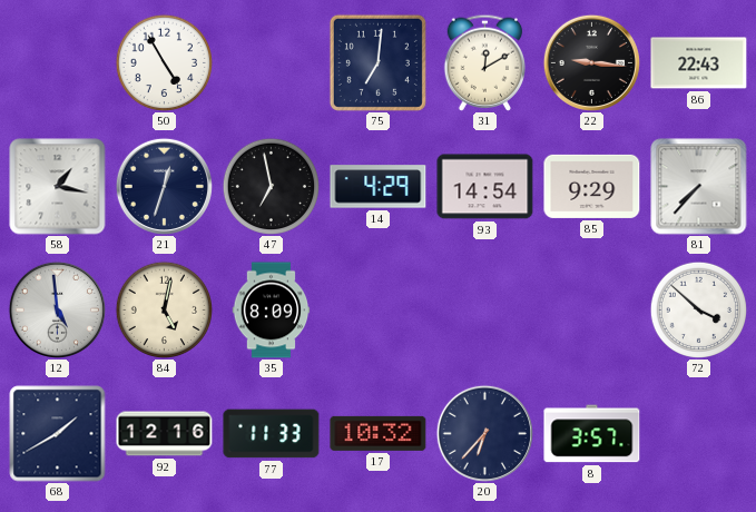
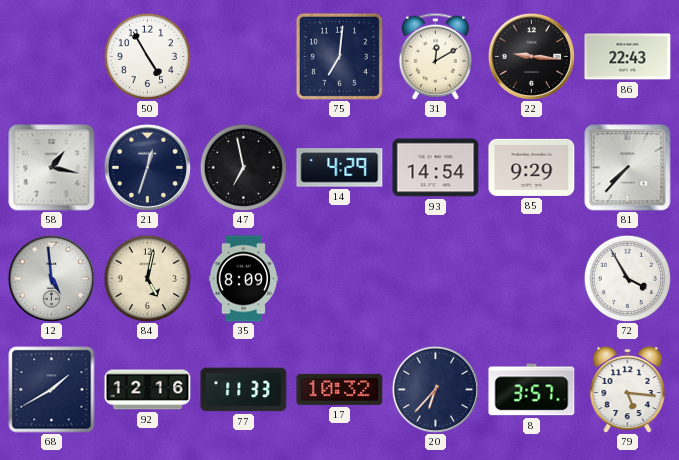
72: 3:52 -> 3:55
79: none -> 5:16
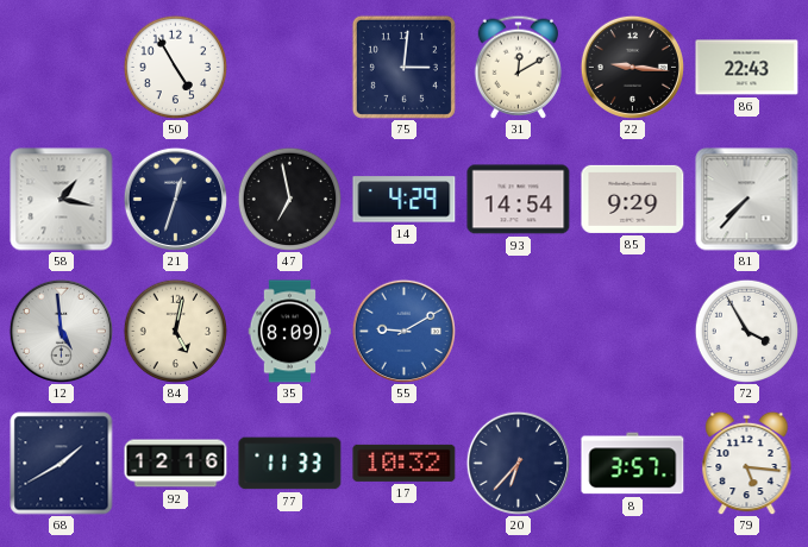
75: 7:01 -> 3:01
55: none -> 9:10
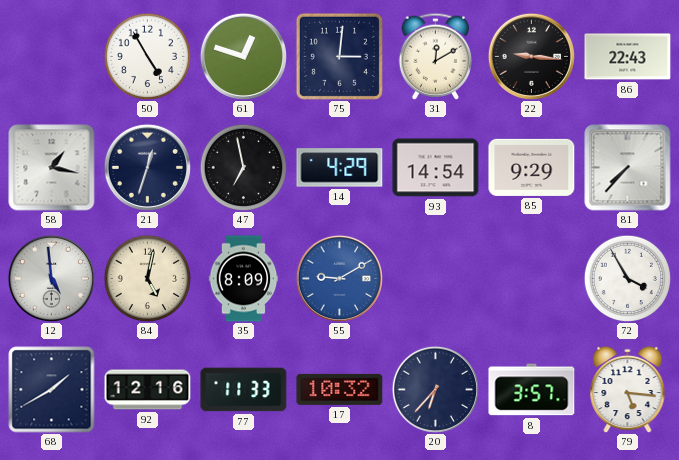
61: none -> 12:48
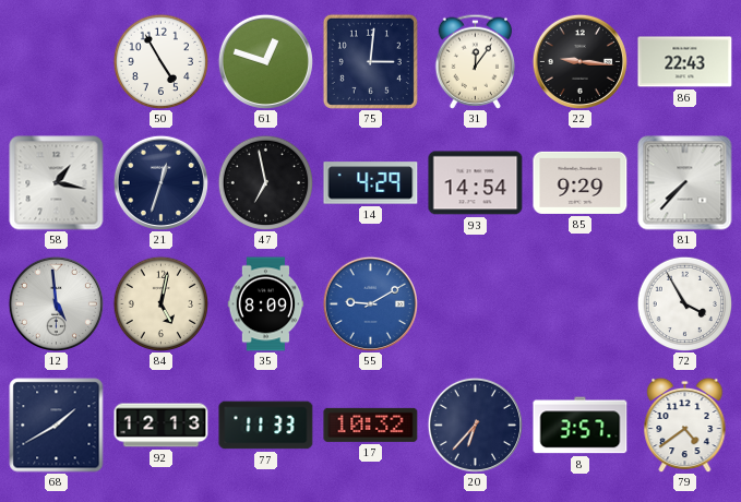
31: 12:10 -> 12:06
92: 12:16 -> 12:13
79: 5:16 -> 4:39
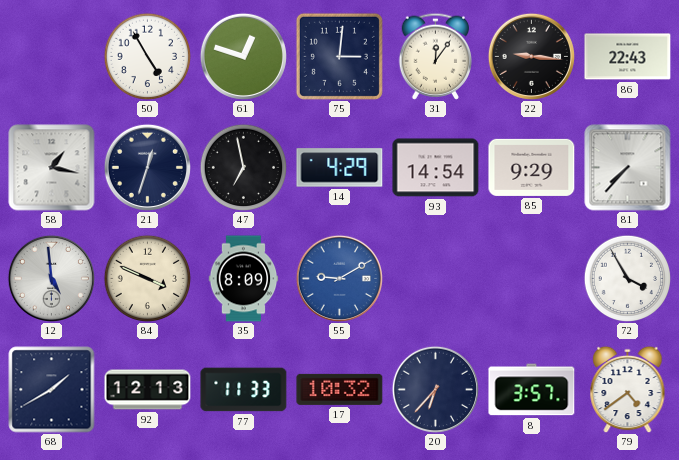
84: 5:02 -> 3:49
